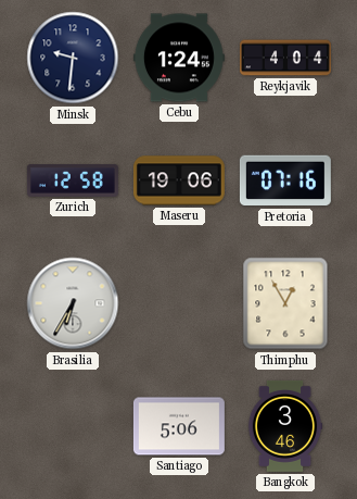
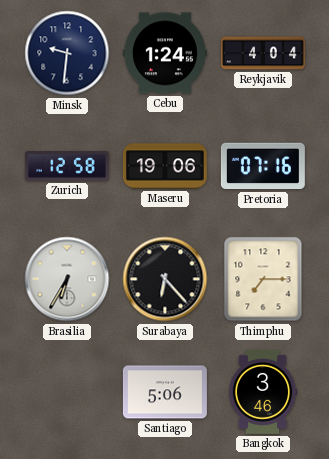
Surabaya: none -> 6:23
Thimphu: 12:55 -> 7:15
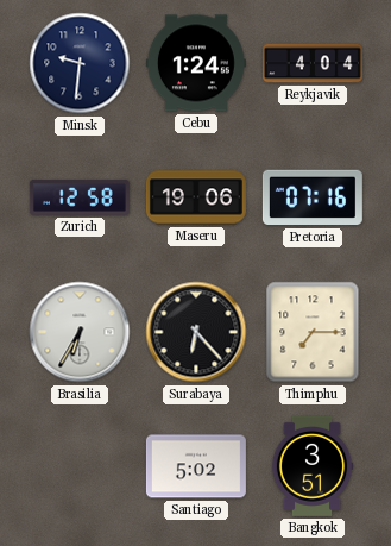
Santiago: 5:06 -> 5:02
Bangkok: 3:46 -> 3:51
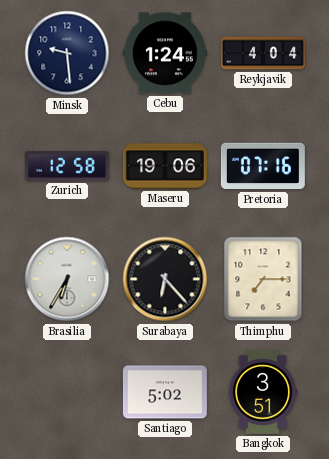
Minsk: 9:31 -> 9:29
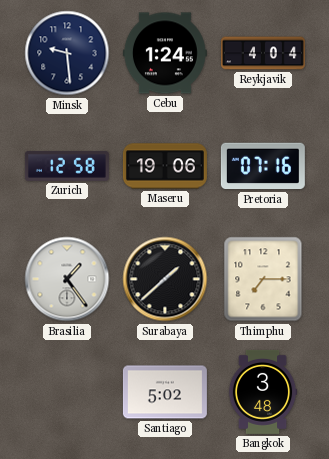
Brasilia: 6:35 -> 1:24
Surabaya: 6:23 -> 1:38
Bangkok: 3:51 -> 3:48
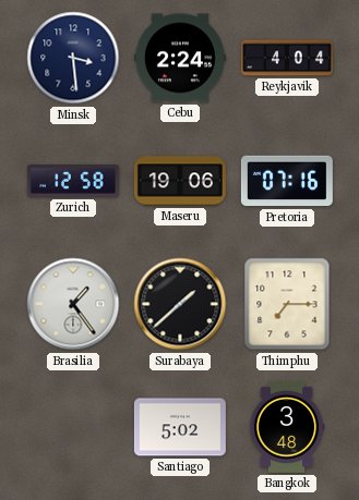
Minsk: 9:29 -> 3:29
Cebu: 1:24 -> 2:24
